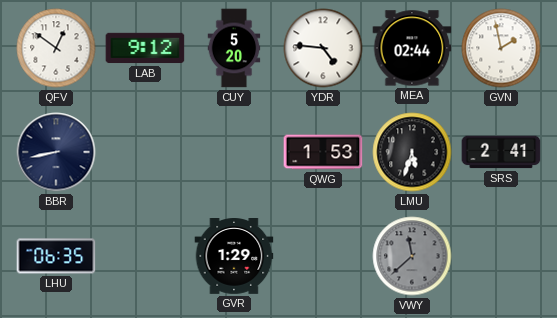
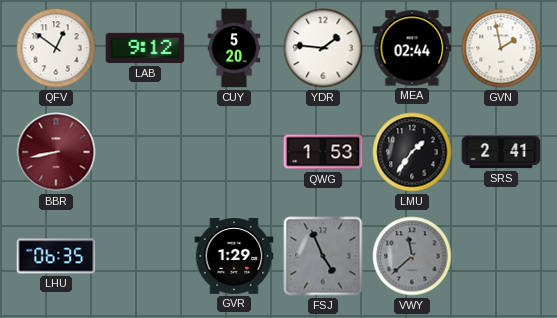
YDR: 4:46 -> 1:46
BBR dial: navy -> burgundy
LMU: 5:33 -> 1:36
FSJ: none -> 4:56
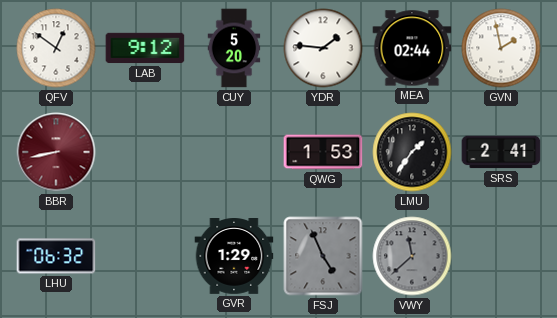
LHU: 06:35 -> 06:32
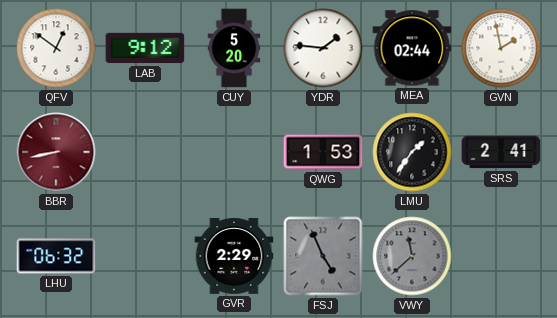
GVR: 1:29 -> 2:29
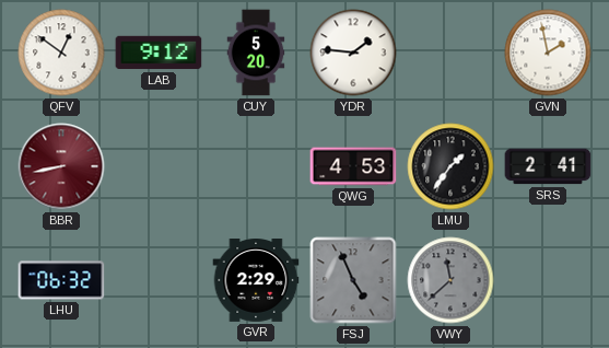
MEA: 02:44 -> none
QWG: 1:53 -> 4:53
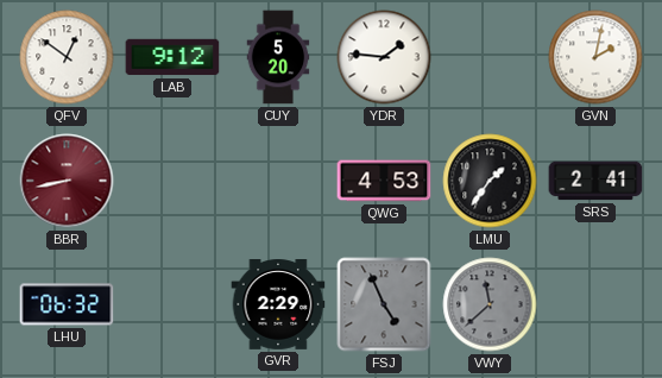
GVN: 1:58 -> 2:02
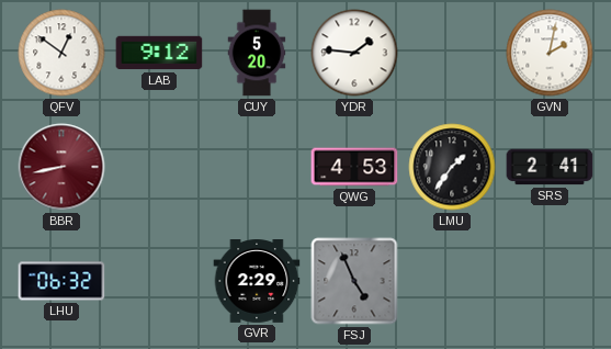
VWY: 11:38 -> none
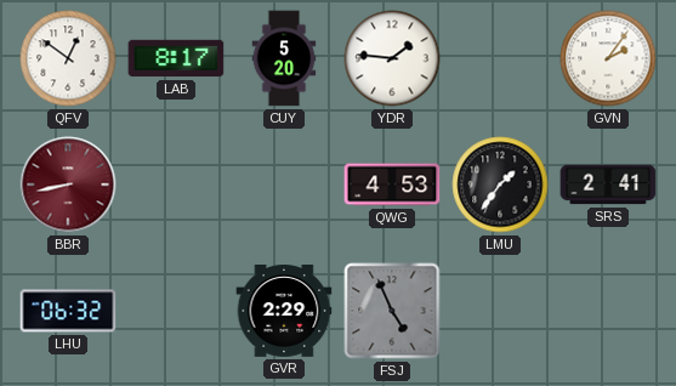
LAB: 9:12 -> 8:17
GVN: 2:02 -> 2:06
